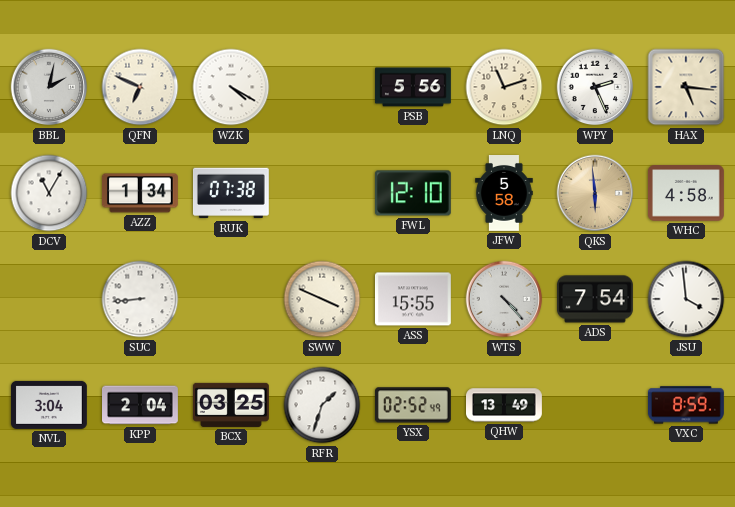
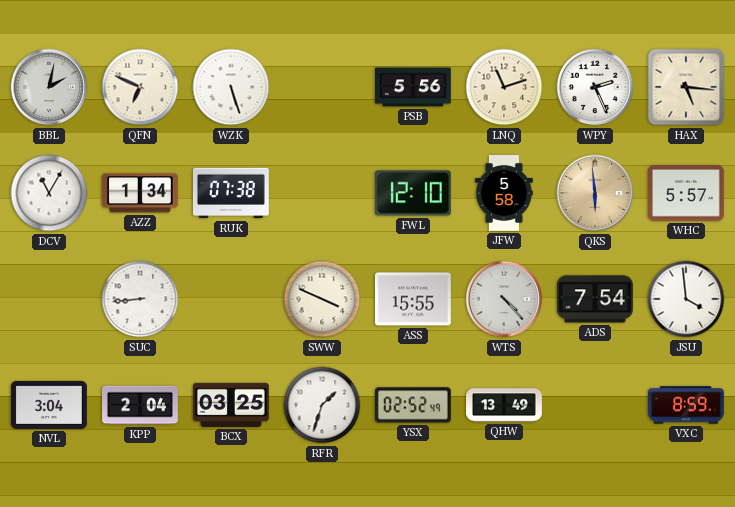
WZK: 4:20 -> 5:27
WHC: 4:58 -> 5:57
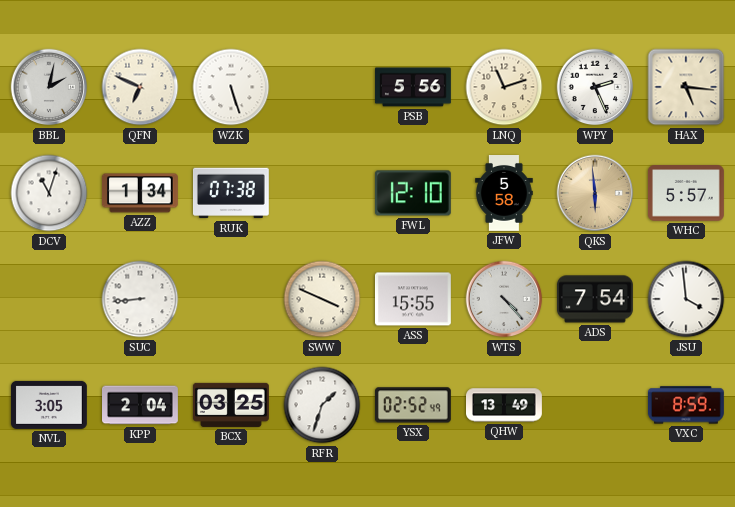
DCV: 11:05 -> 11:03
NVL: 3:04 -> 3:05
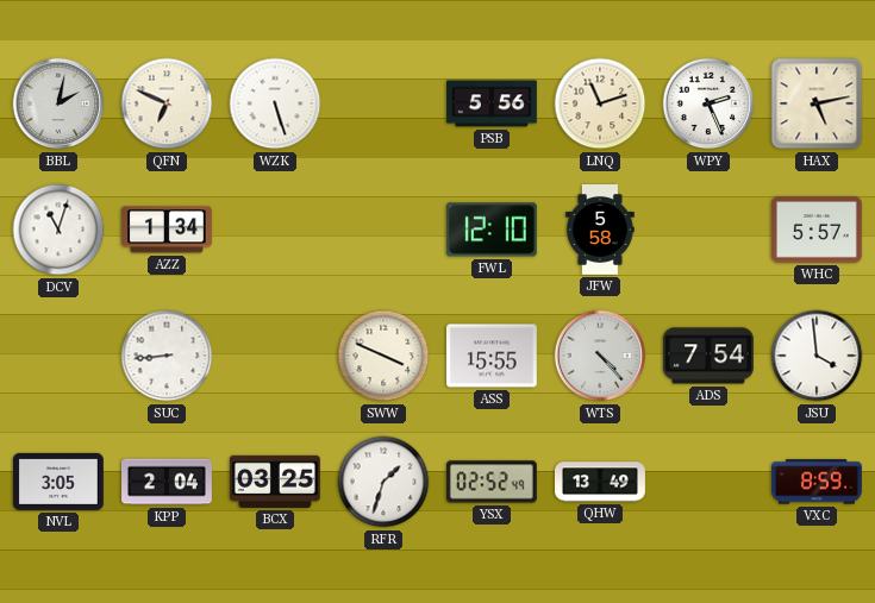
HAX: 5:16 -> 5:13
RUK: 07:38 -> none
QKS: 5:59 -> none
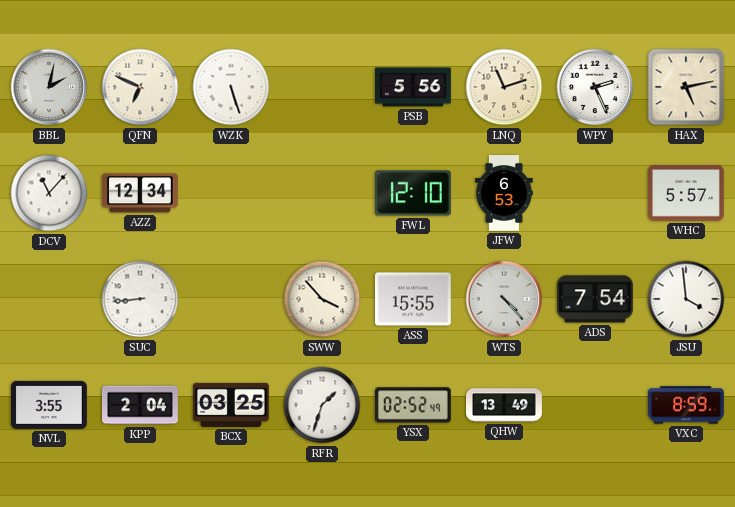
DCV: 11:03 -> 11:07
AZZ: 1:34 -> 12:34
JFW: 5:58 -> 6:53
SWW: 3:49 -> 3:53
NVL: 3:05 -> 3:55
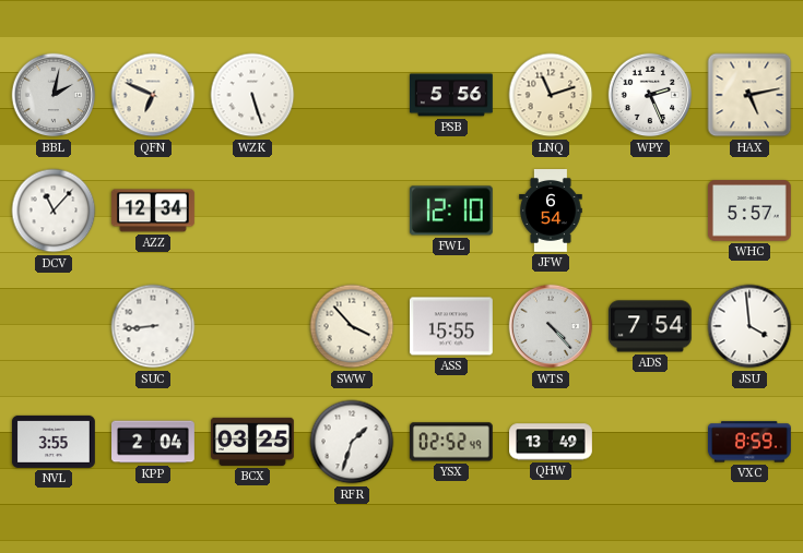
JFW: 6:53 -> 6:54
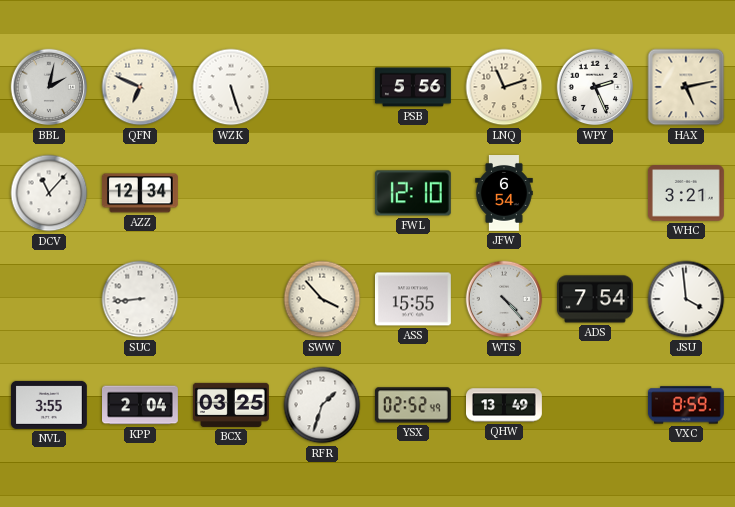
WHC: 5:57 -> 3:21
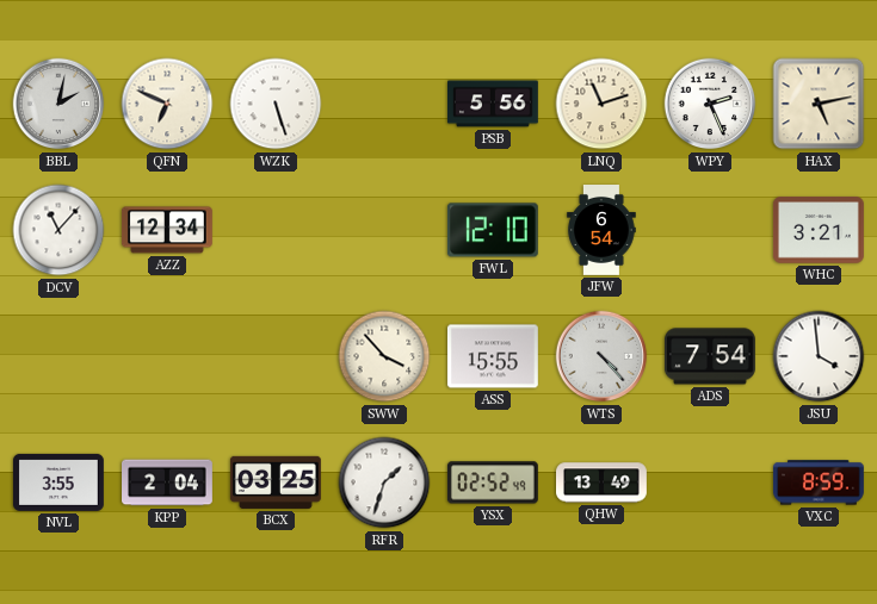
SUC: 8:44 -> none
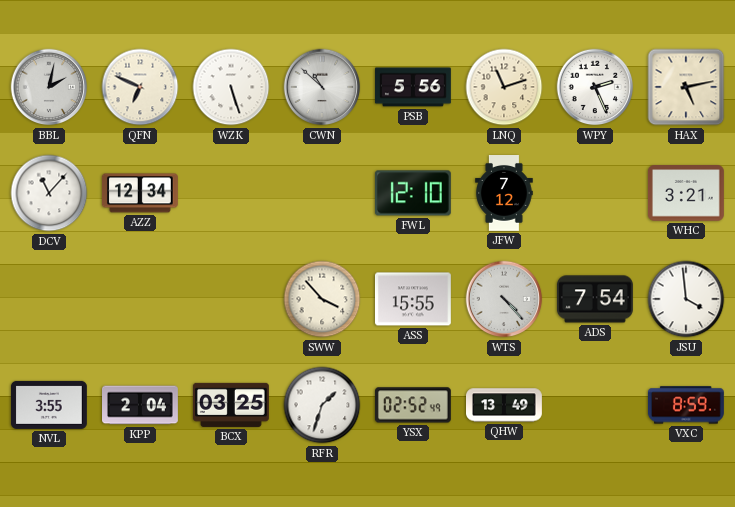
CWN: none -> 10:52
JFW: 6:54 -> 7:12
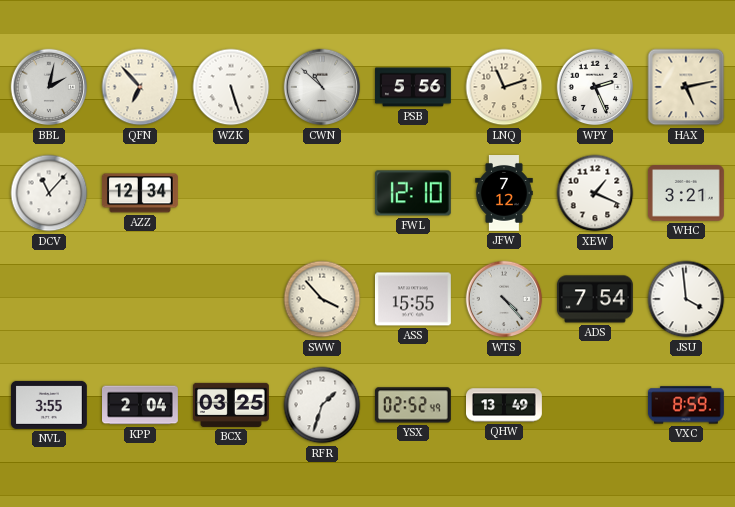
QFN: 6:49 -> 6:53
XEW: none -> 1:19
